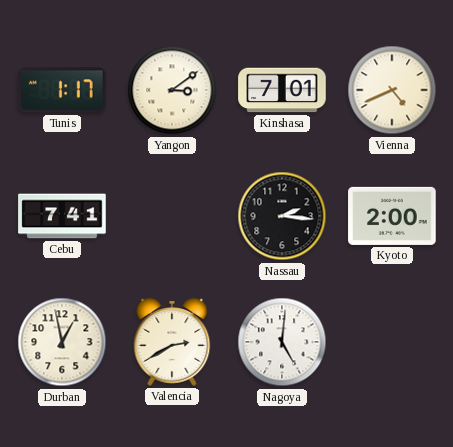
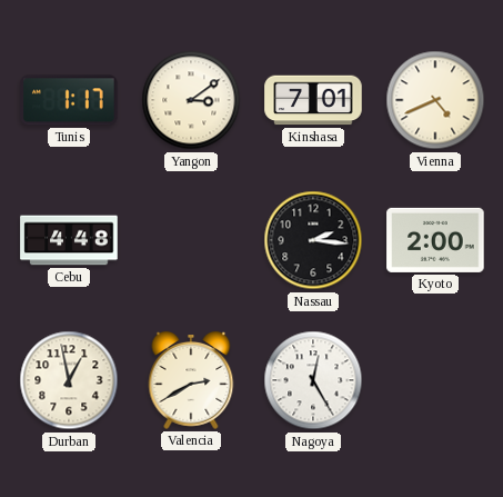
Cebu: 7:41 -> 4:48
Nagoya: 5:01 -> 12:25
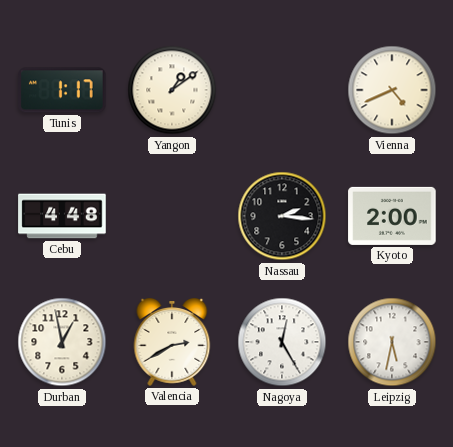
Yangon: 3:09 -> 1:09
Kinshasa: 7:01 -> none
Leipzig: none -> 5:32
